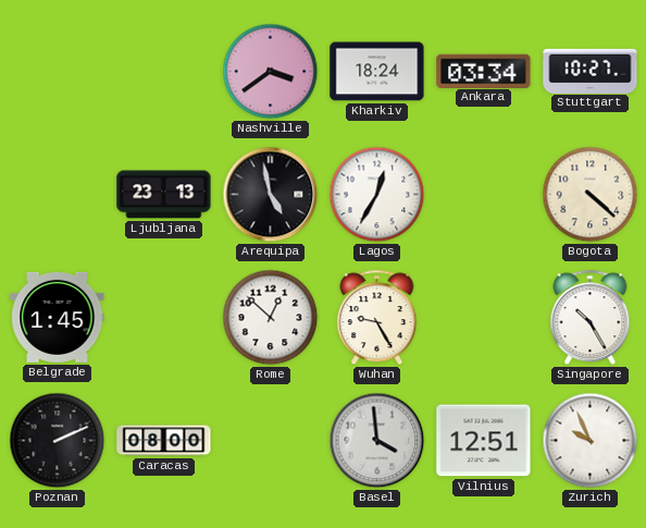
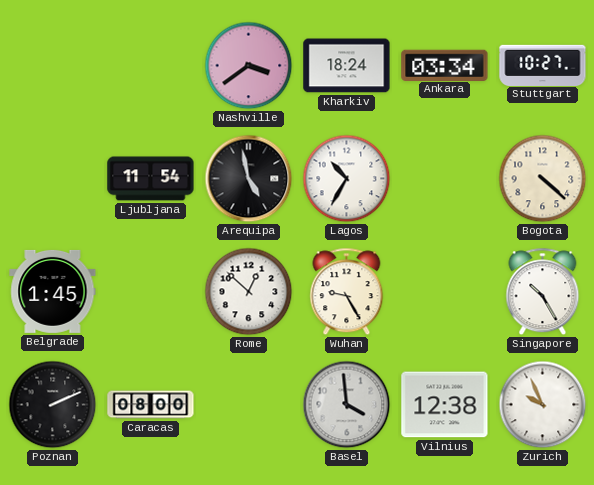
Ljubljana: 23:13 -> 11:54
Lagos: 12:35 -> 10:35
Vilnius: 12:51 -> 12:38
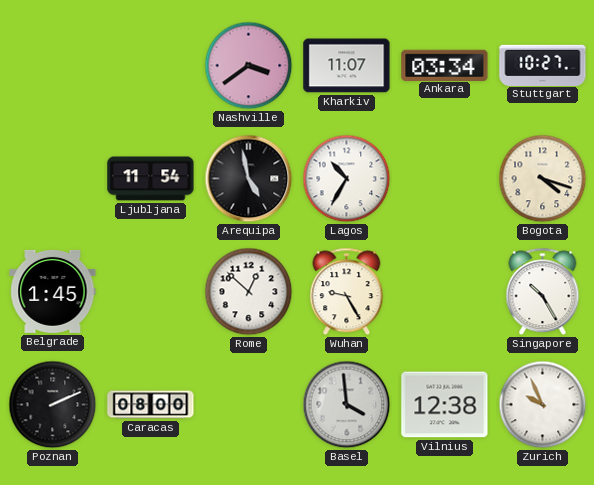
Kharkiv: 18:24 -> 11:07
Bogota: 4:22 -> 4:18
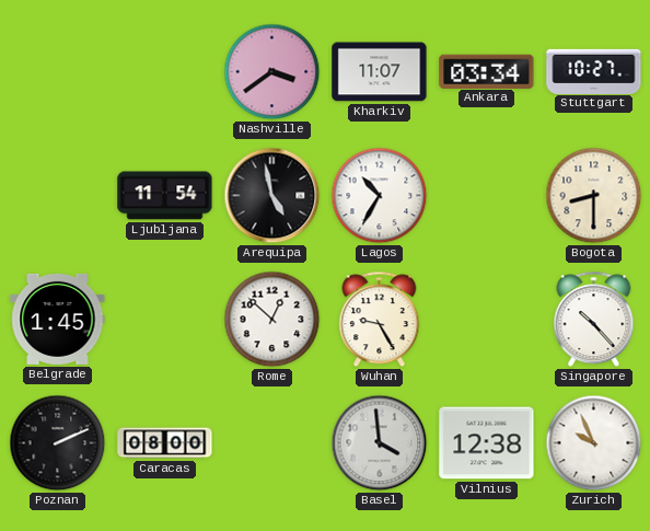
Bogota: 4:18 -> 8:30
Singapore: 10:25 -> 10:23
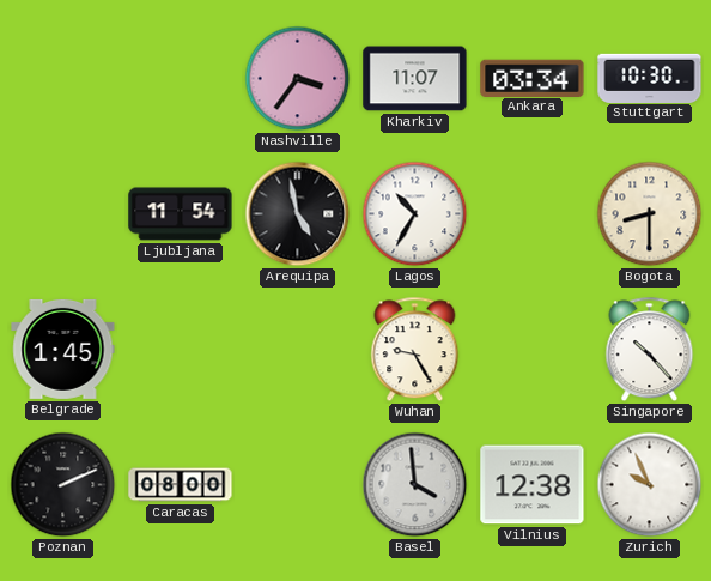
Nashville: 3:39 -> 3:36
Stuttgart: 10:27 -> 10:30
Rome: 12:52 -> none
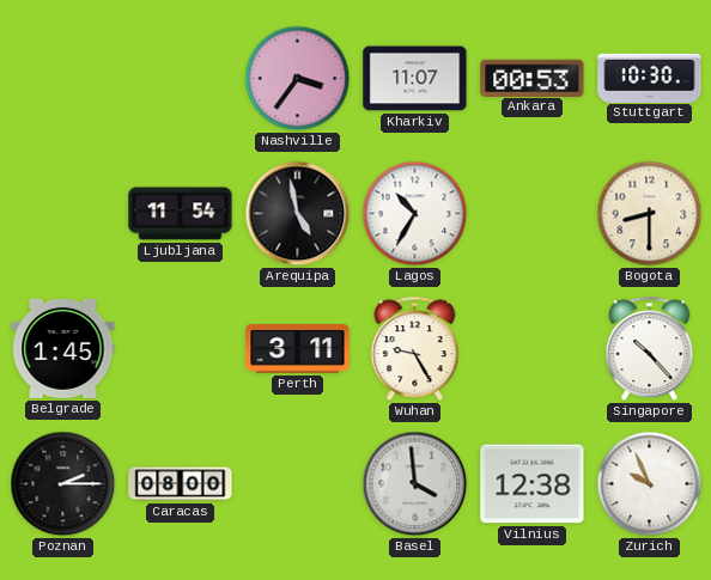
Ankara: 03:34 -> 00:53
Perth: none -> 3:11
Poznan: 2:11 -> 2:15
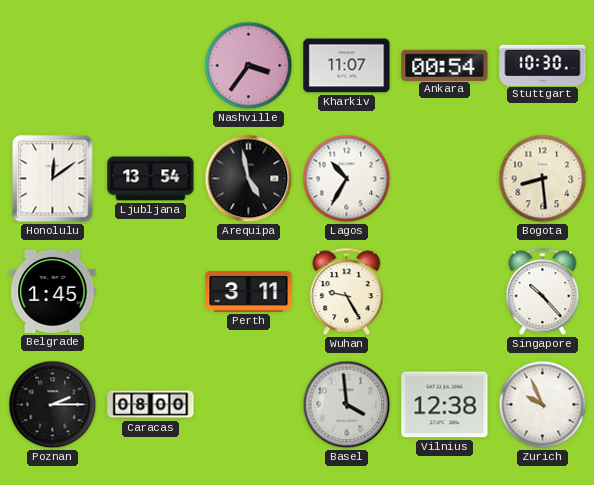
Ankara: 00:53 -> 00:54
Honolulu: none -> 12:09
Ljubljana: 11:54 -> 13:54
Bogota: 8:30 -> 8:29
